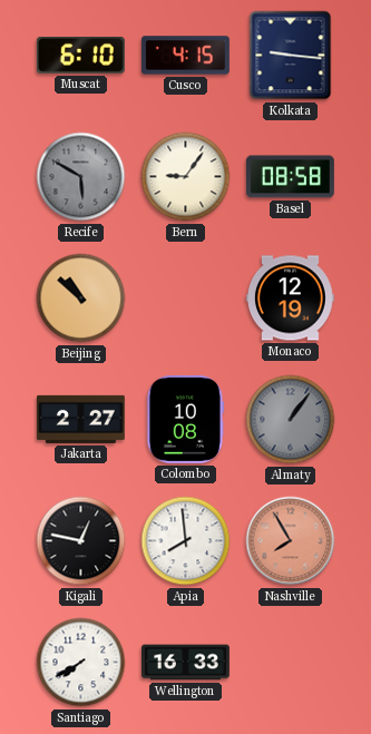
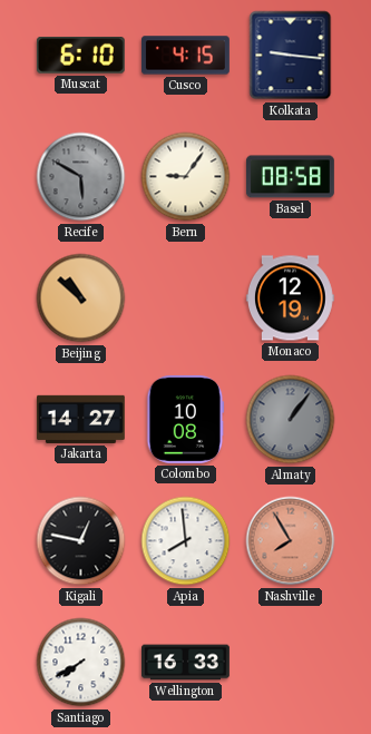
Jakarta: 2:27 -> 14:27
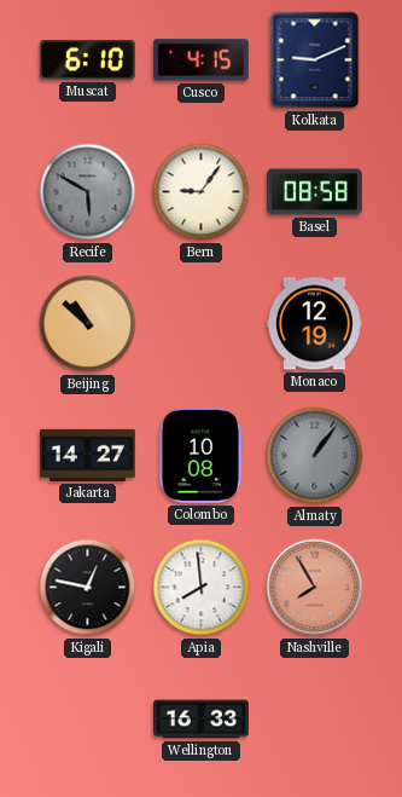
Kolkata: 9:16 -> 9:11
Santiago: 7:40 -> none
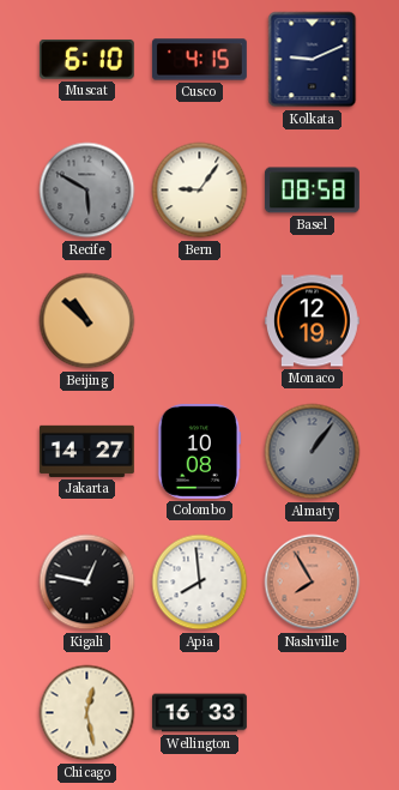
Chicago: none -> 12:28
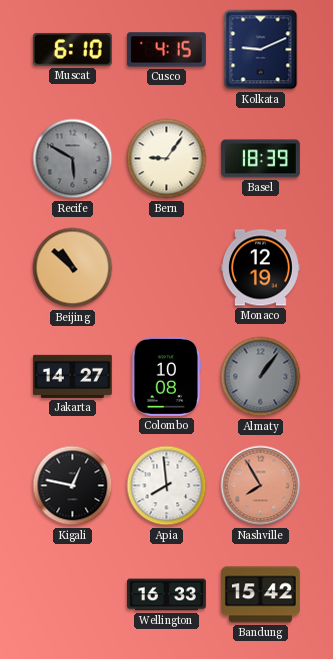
Basel: 08:58 -> 18:39
Chicago: 12:28 -> none
Bandung: none -> 15:42
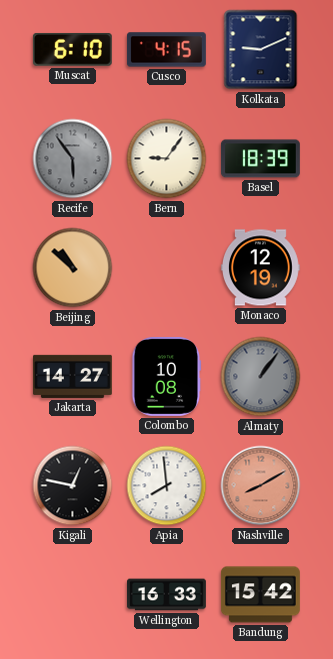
Recife: 5:50 -> 5:54
Nashville: 7:55 -> 8:10
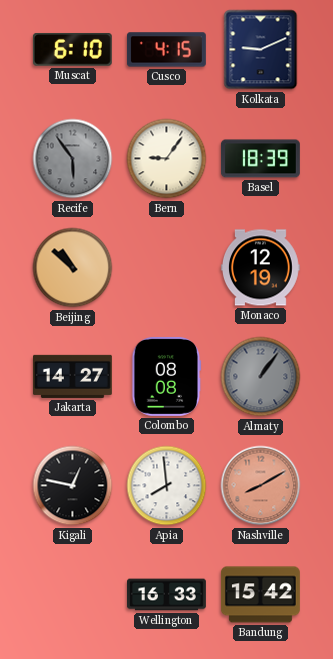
Colombo: 10:08 -> 08:08
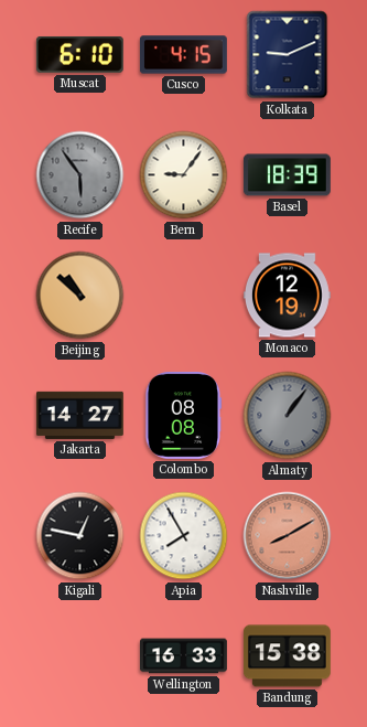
Apia: 7:59 -> 7:55
Bandung: 15:42 -> 15:38
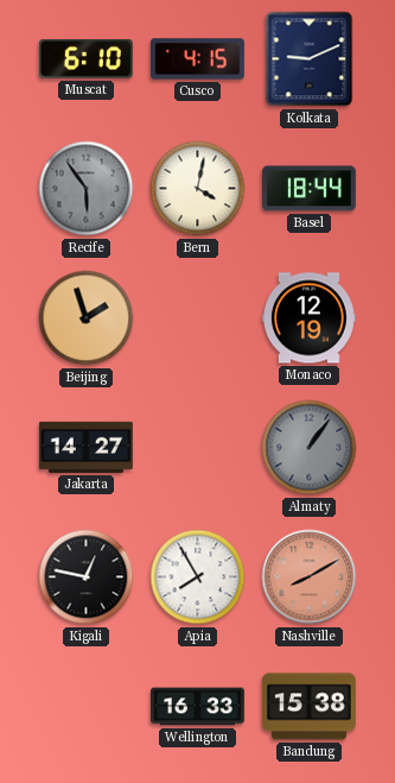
Bern: 9:06 -> 4:02
Basel: 18:39 -> 18:44
Beijing: 10:52 -> 1:57
Colombo: 08:08 -> none
